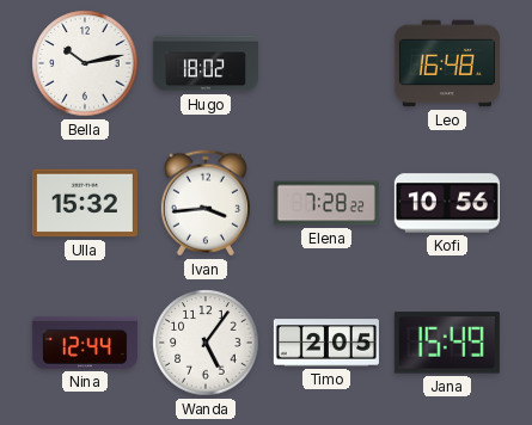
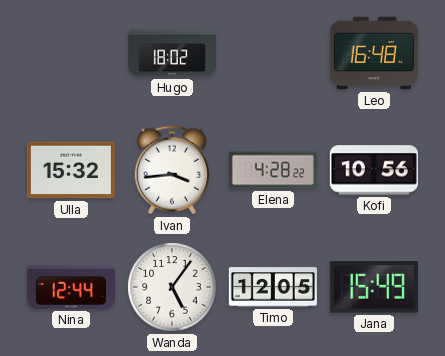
Bella: 10:13 -> none
Elena: 7:28 -> 4:28
Timo: 2:05 -> 12:05
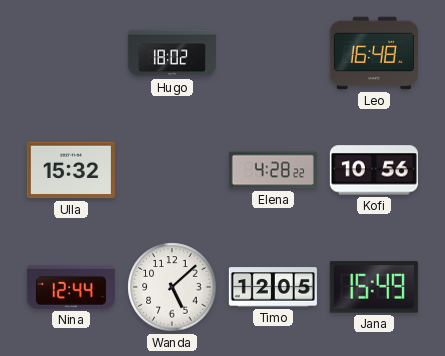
Ivan: 3:44 -> none
Wanda: 5:06 -> 5:08
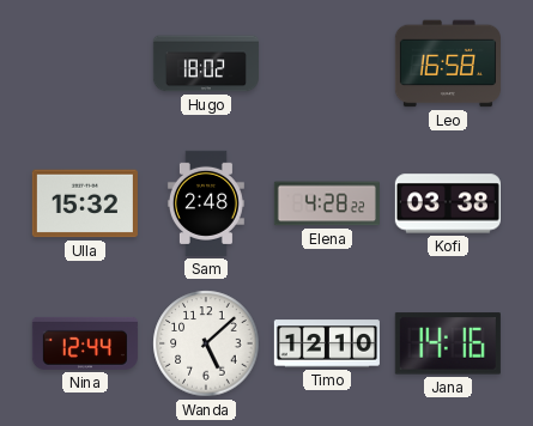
Leo: 16:48 -> 16:58
Sam: none -> 2:48
Kofi: 10:56 -> 03:38
Timo: 12:05 -> 12:10
Jana: 15:49 -> 14:16
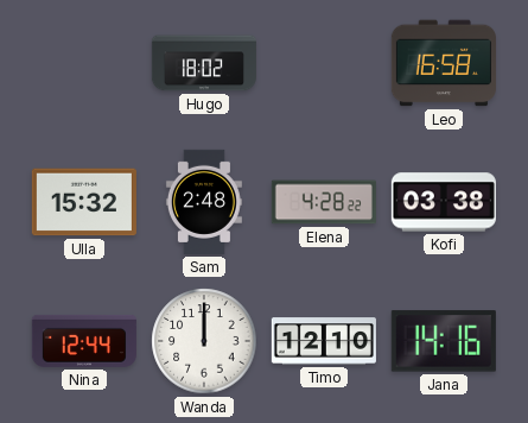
Wanda: 5:08 -> 12:00
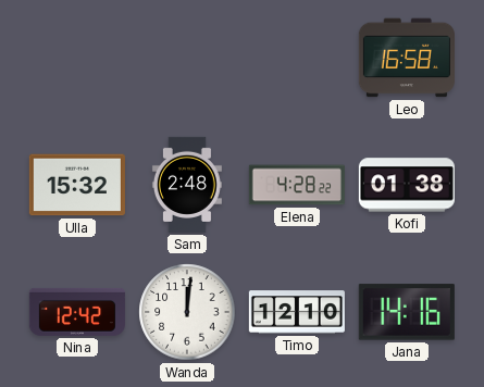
Hugo: 18:02 -> none
Kofi: 03:38 -> 01:38
Nina: 12:44 -> 12:42
Wanda: 12:00 -> 12:01
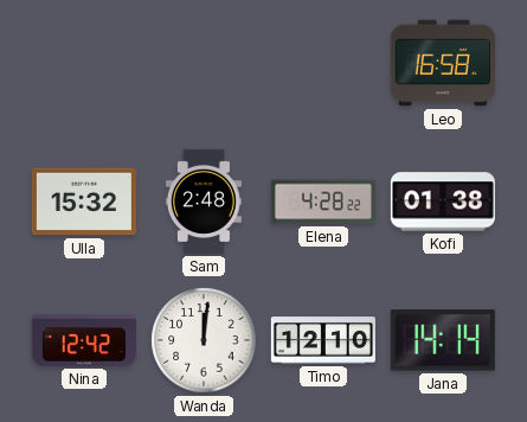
Jana: 14:16 -> 14:14
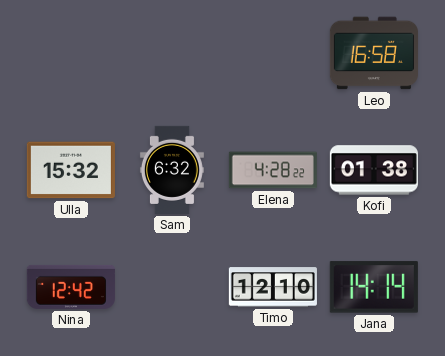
Sam: 2:48 -> 6:32
Wanda: 12:01 -> none
